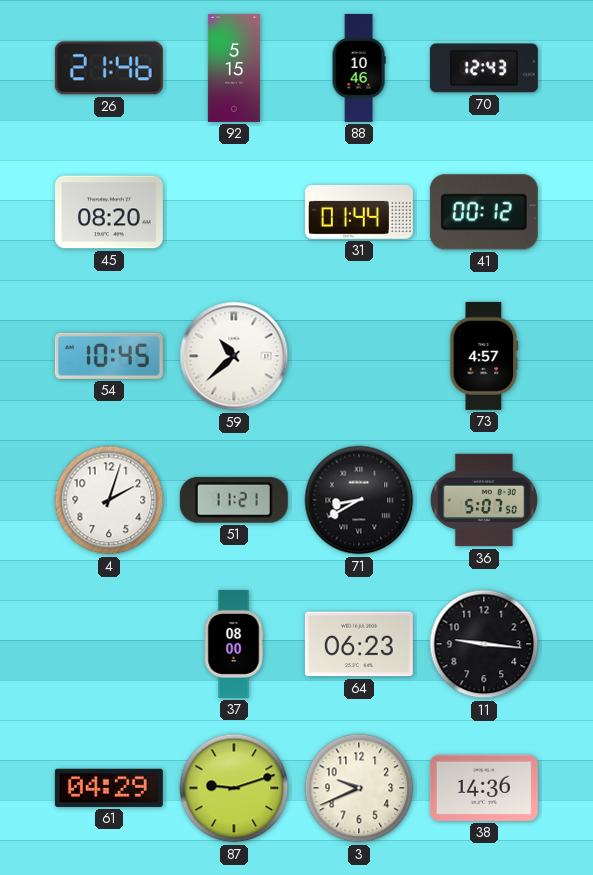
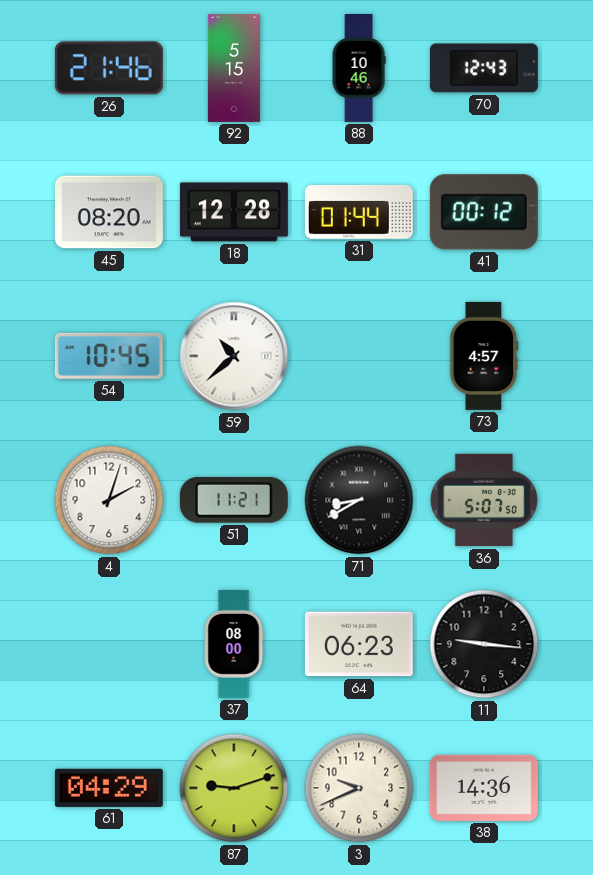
18: none -> 12:28
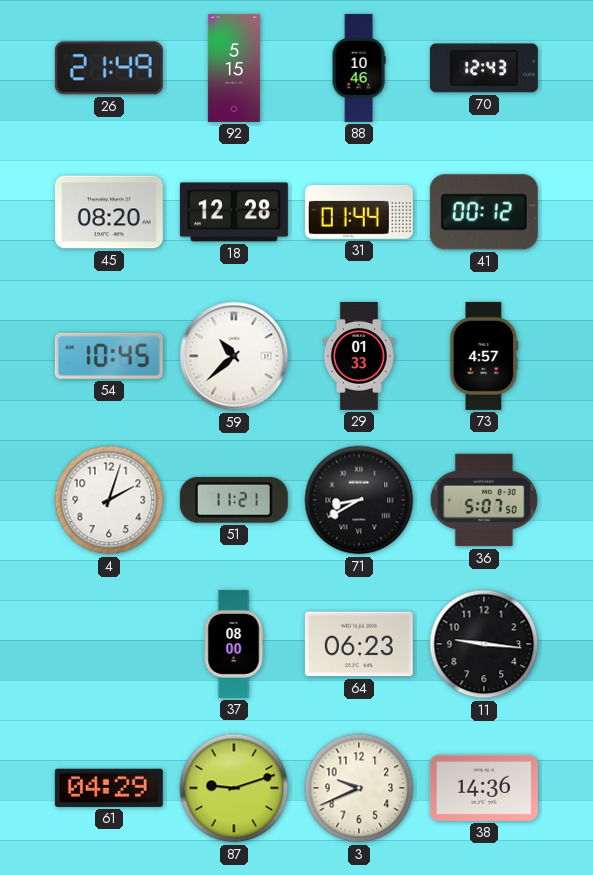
26: 21:46 -> 21:49
29: none -> 01:33
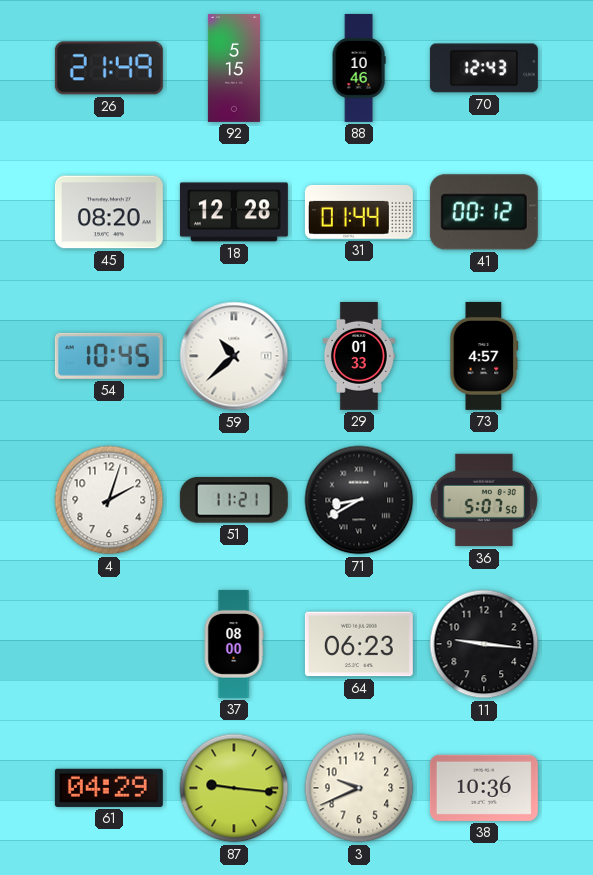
87: 9:12 -> 9:16
38: 14:36 -> 10:36
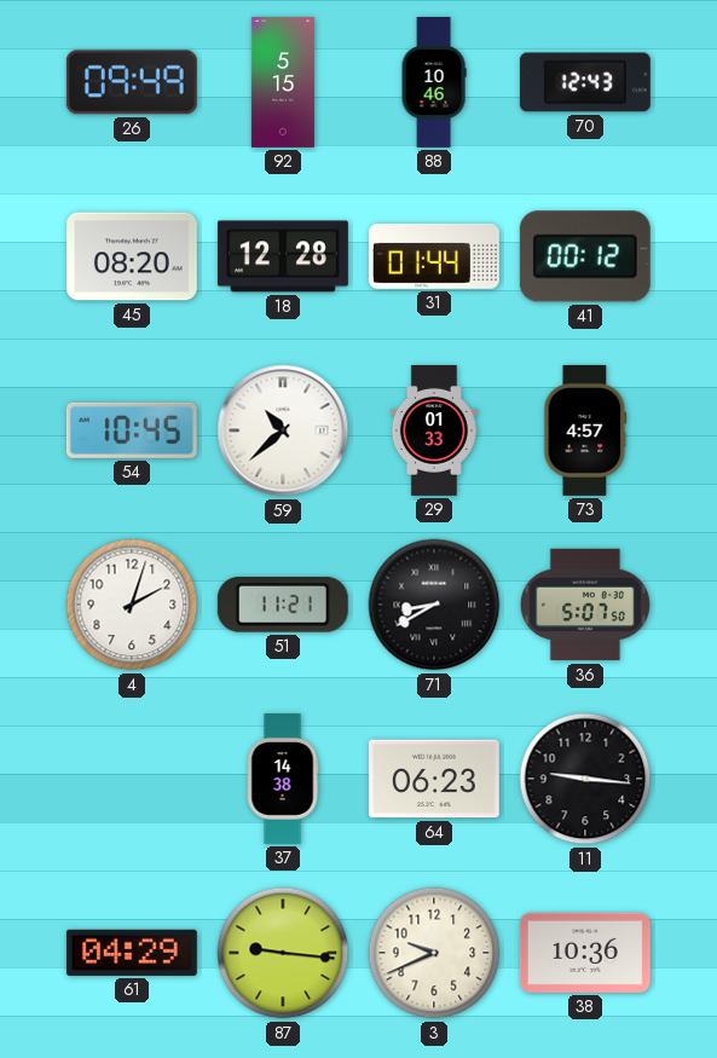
26: 21:49 -> 09:49
37: 08:00 -> 14:38
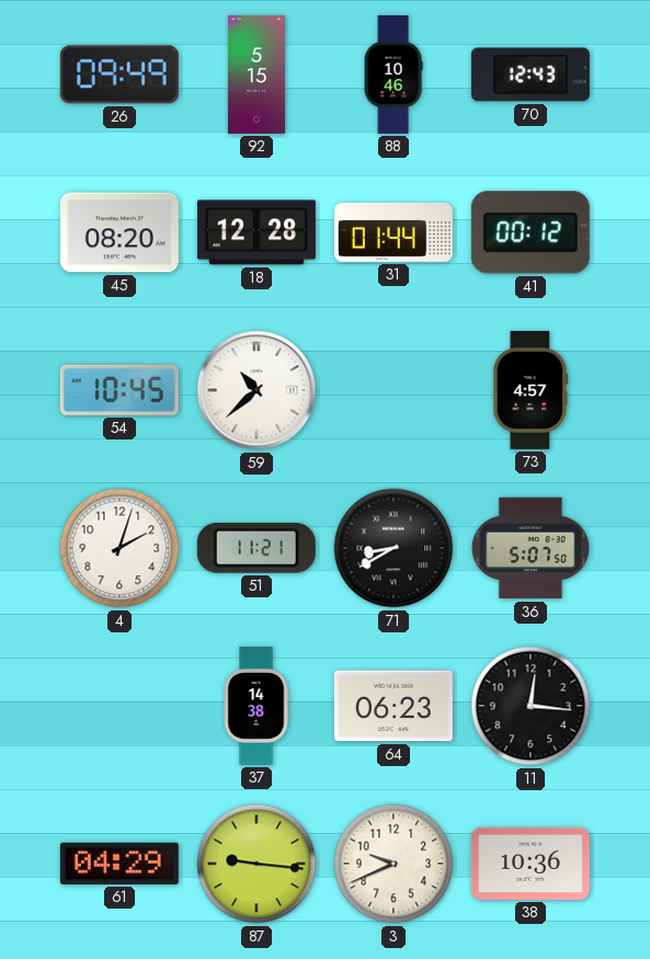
29: 01:33 -> none
11: 9:16 -> 12:16
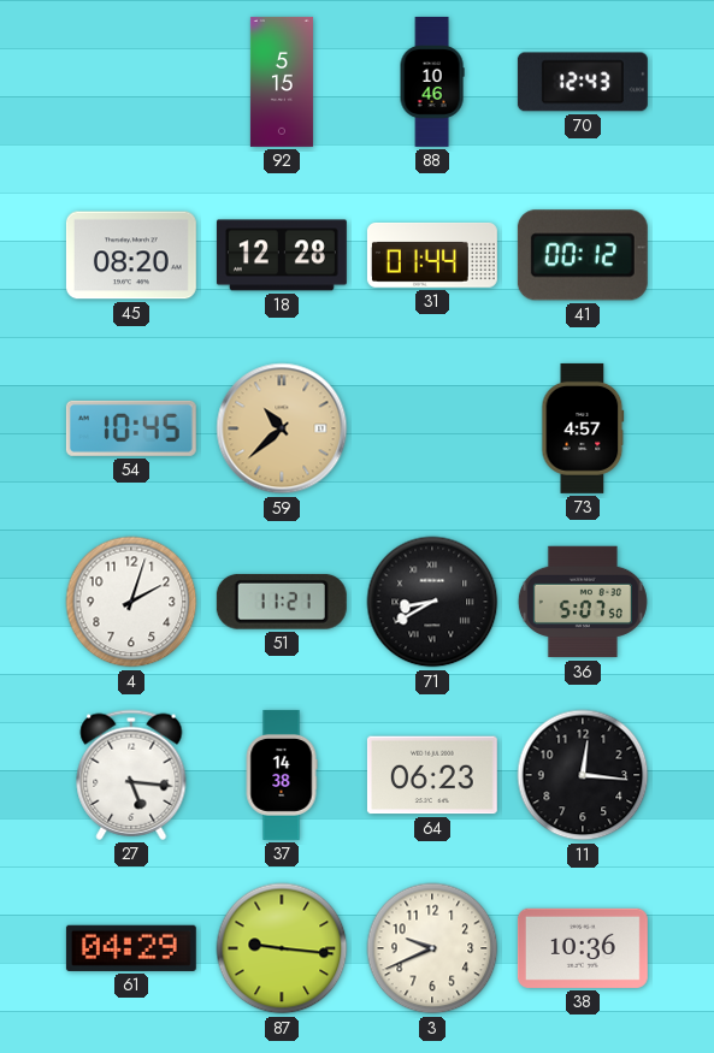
26: 09:49 -> none
59 dial: white -> champagne
27: none -> 5:16
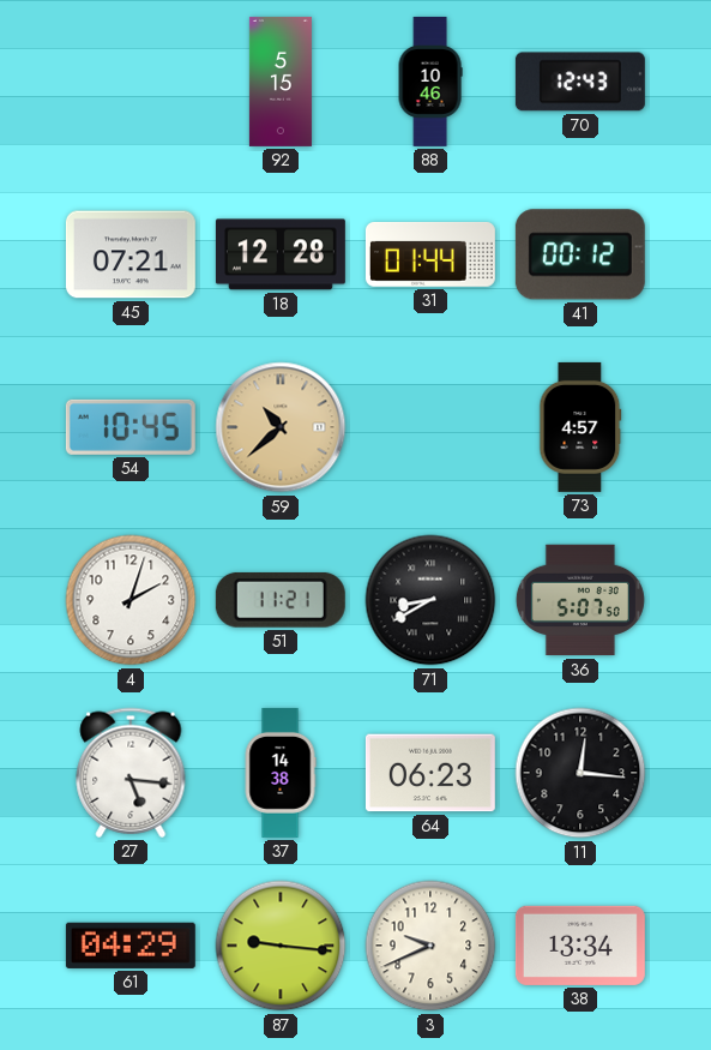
45: 08:20 -> 07:21
38: 10:36 -> 13:34
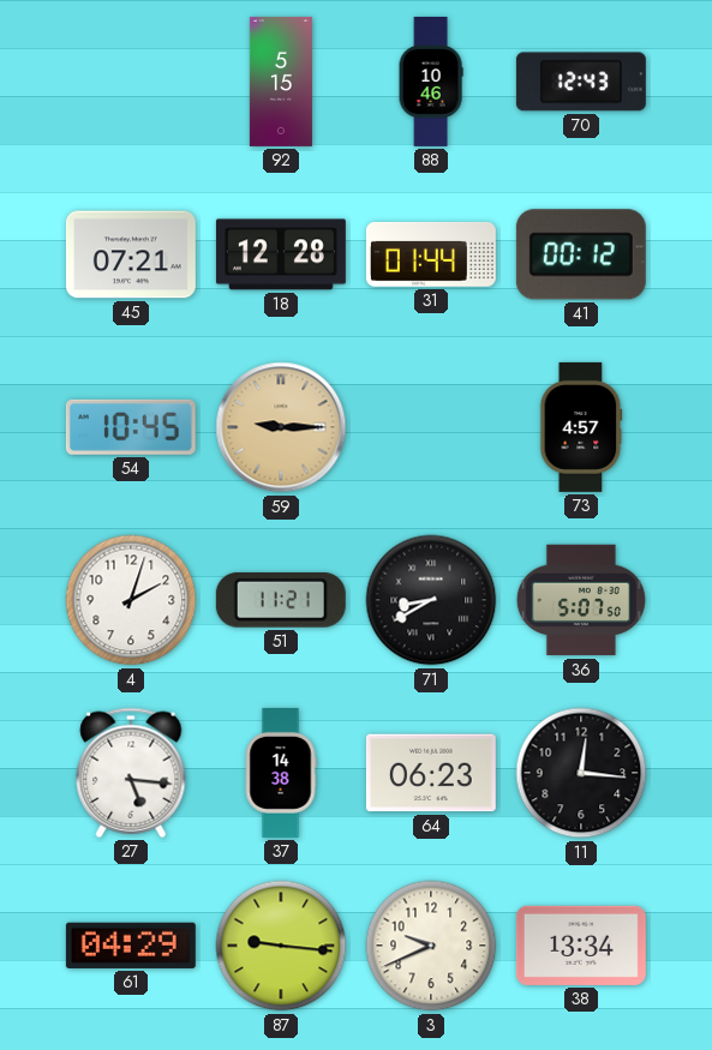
59: 10:38 -> 9:15
